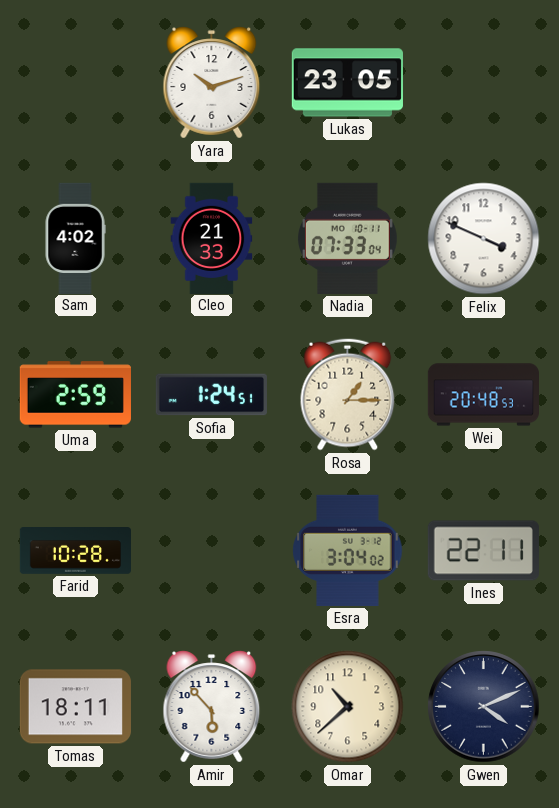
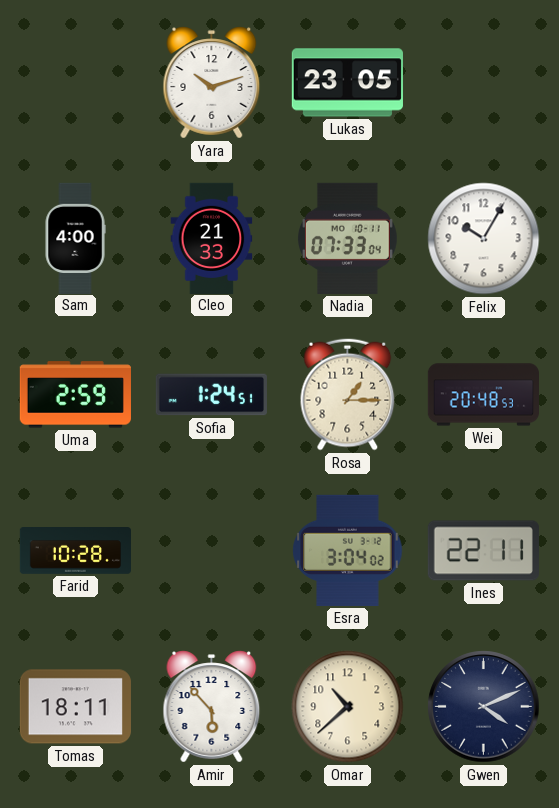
Sam: 4:02 -> 4:00
Felix: 3:49 -> 10:05
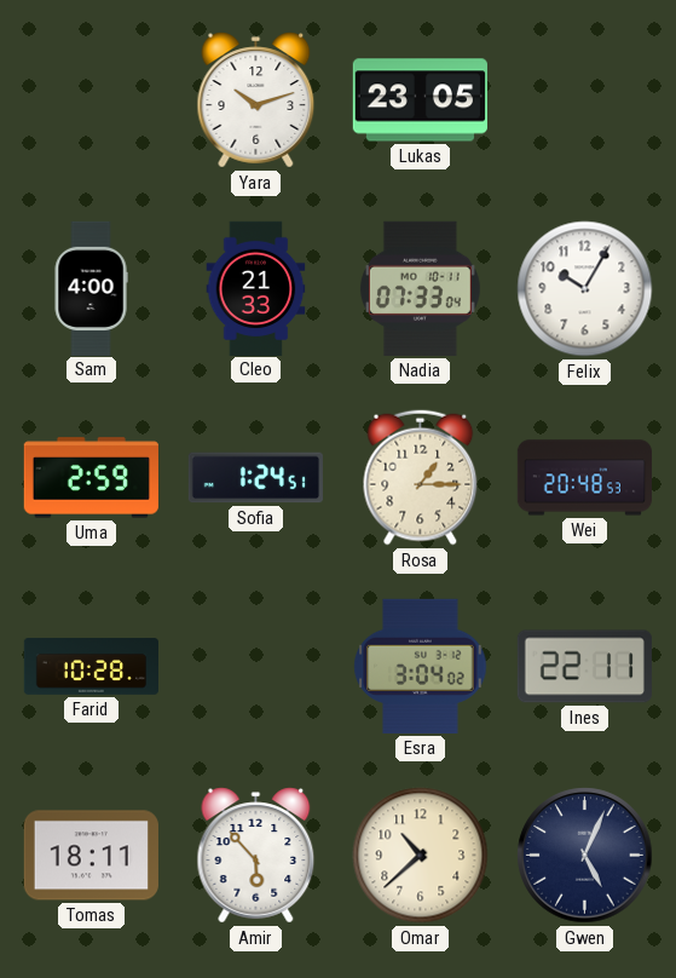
Gwen: 4:11 -> 5:04
